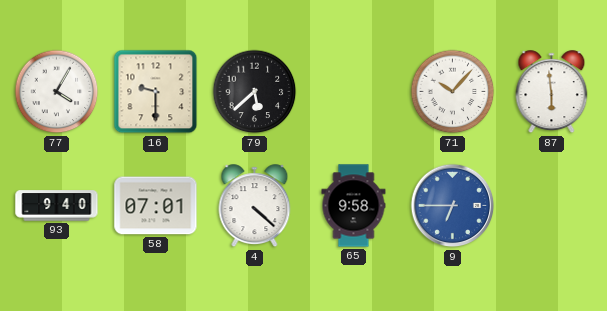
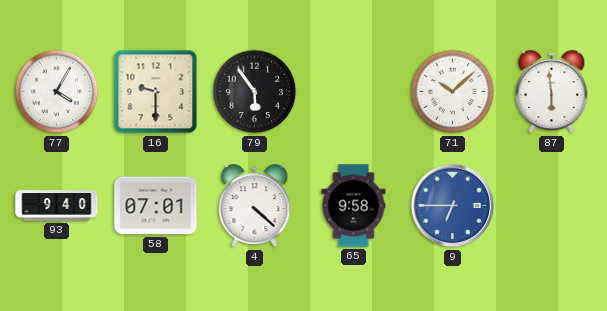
79: 5:38 -> 5:54
71: 10:07 -> 10:08
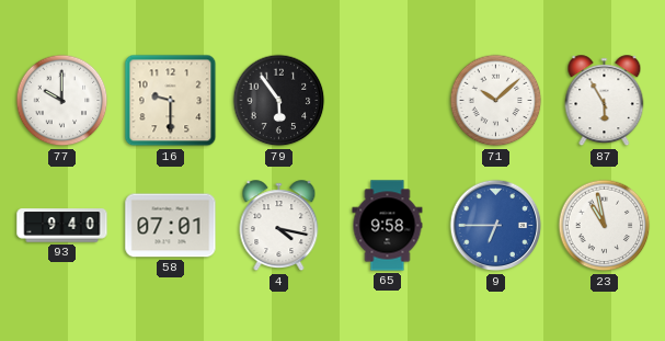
77: 4:05 -> 10:00
87: 5:59 -> 5:55
4: 4:22 -> 4:17
23: none -> 10:58
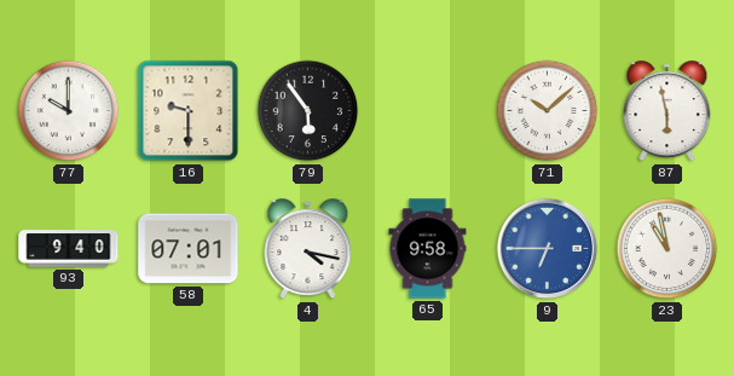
87: 5:55 -> 5:58
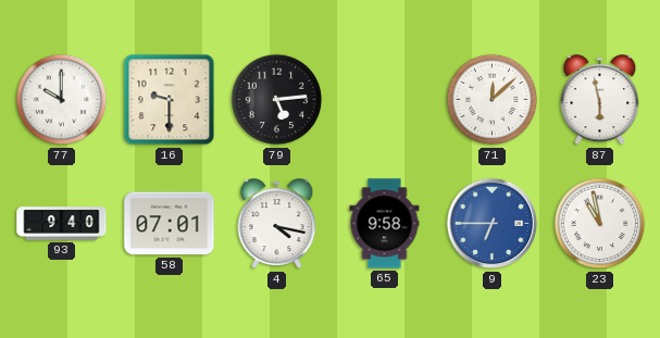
79: 5:54 -> 5:14
71: 10:08 -> 12:08
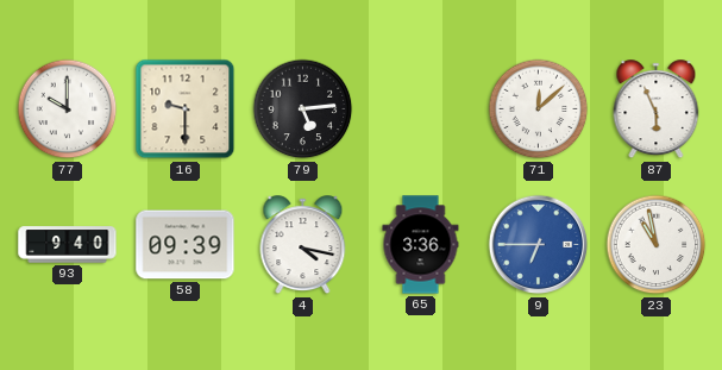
87: 5:58 -> 5:56
58: 07:01 -> 09:39
65: 9:58 -> 3:36
